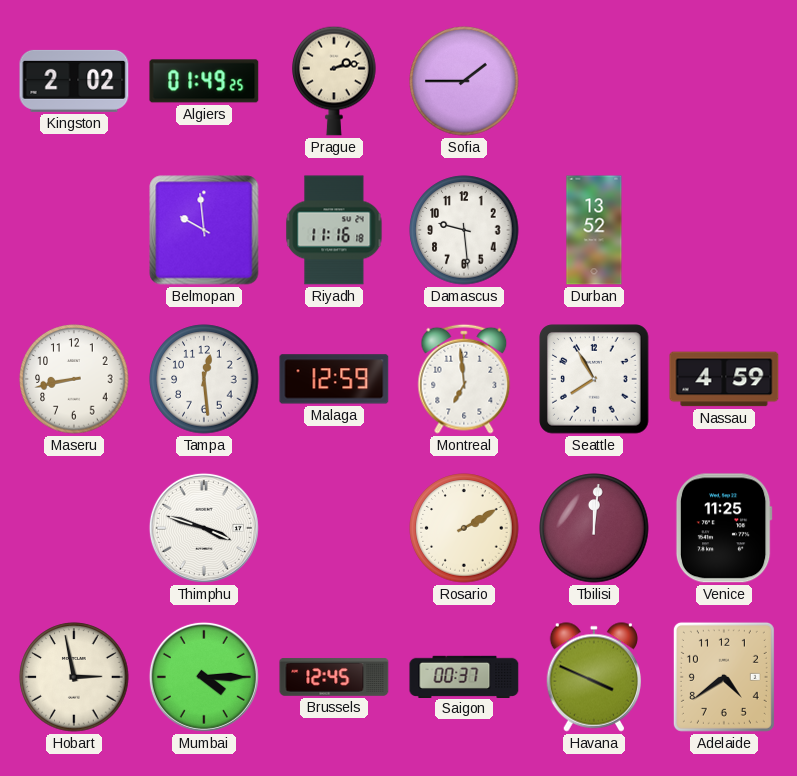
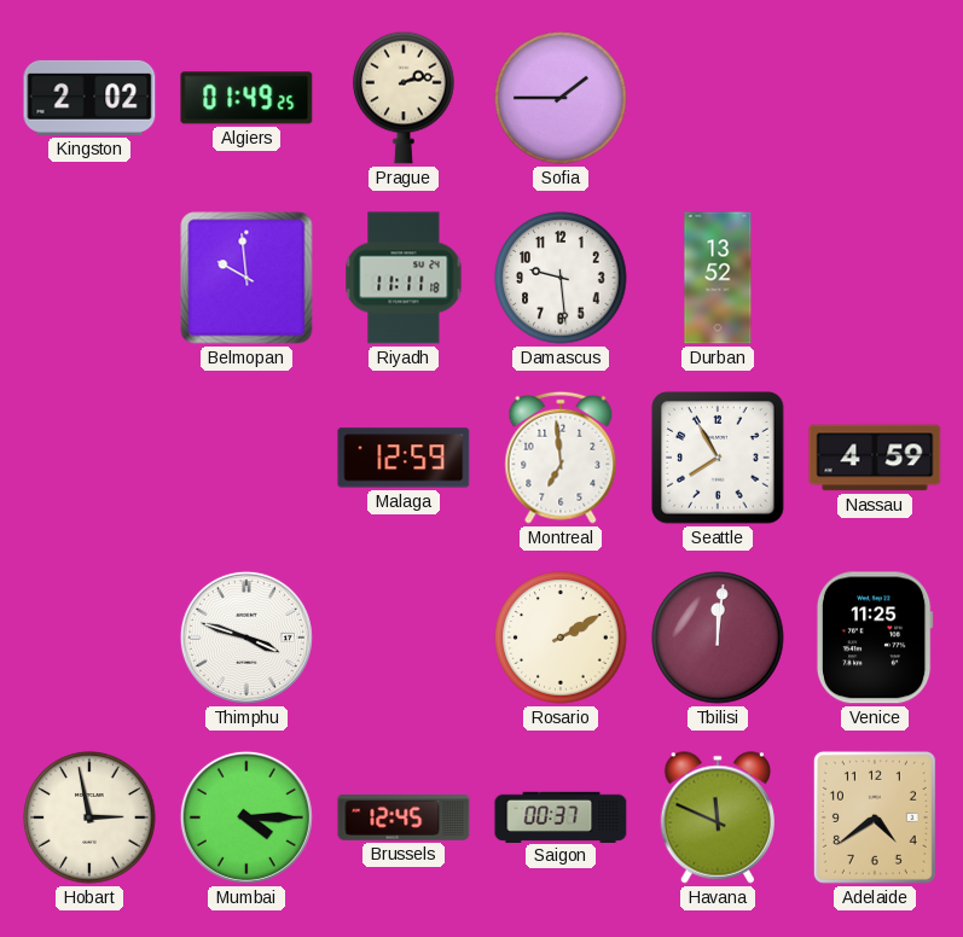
Riyadh: 11:16 -> 11:11
Maseru: 8:43 -> none
Tampa: 12:29 -> none
Havana: 3:49 -> 11:49
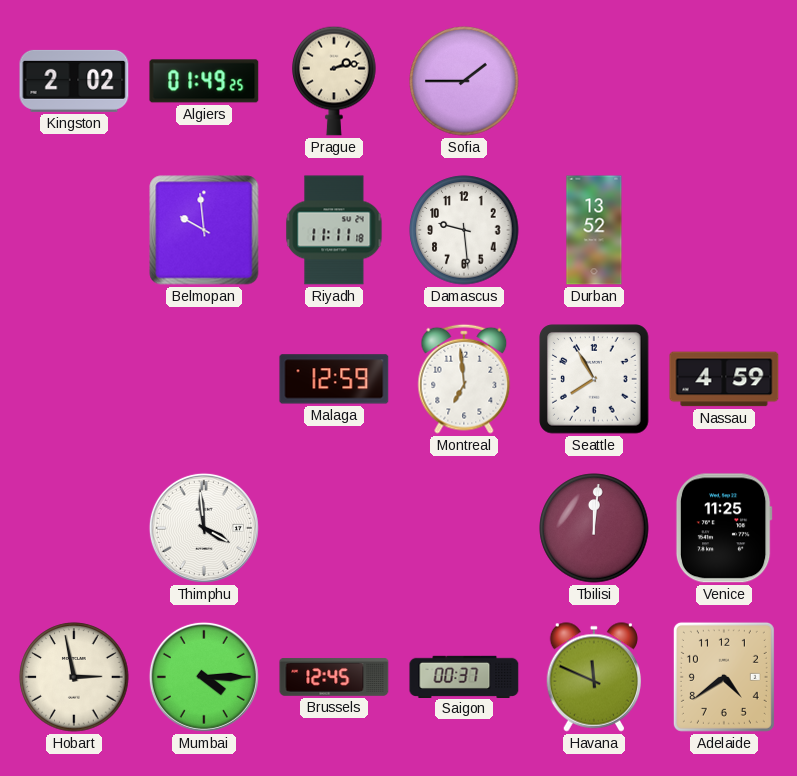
Thimphu: 3:48 -> 3:59
Rosario: 2:10 -> none
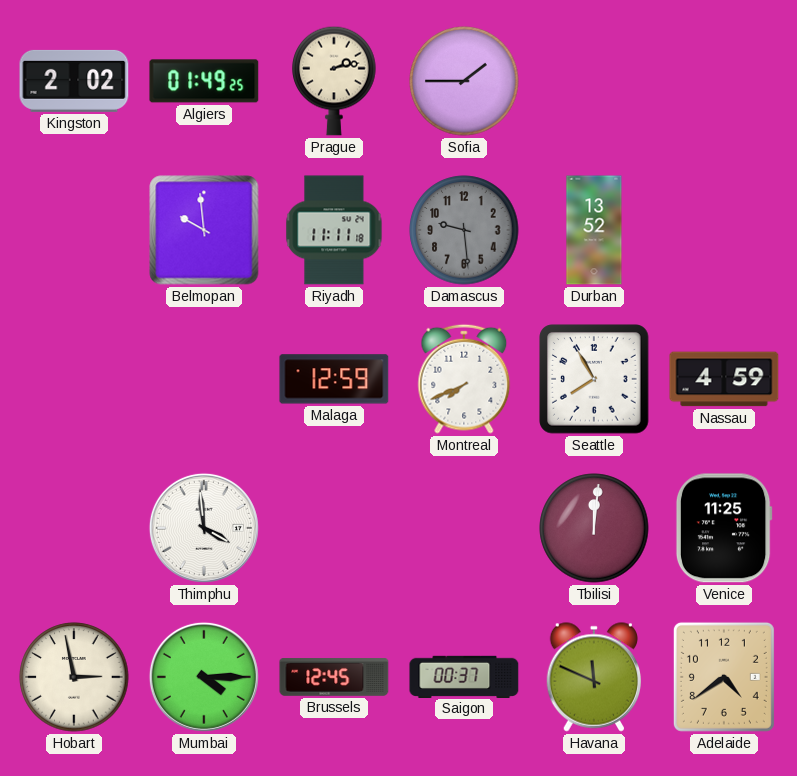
Damascus dial: white -> grey
Montreal: 6:59 -> 7:41
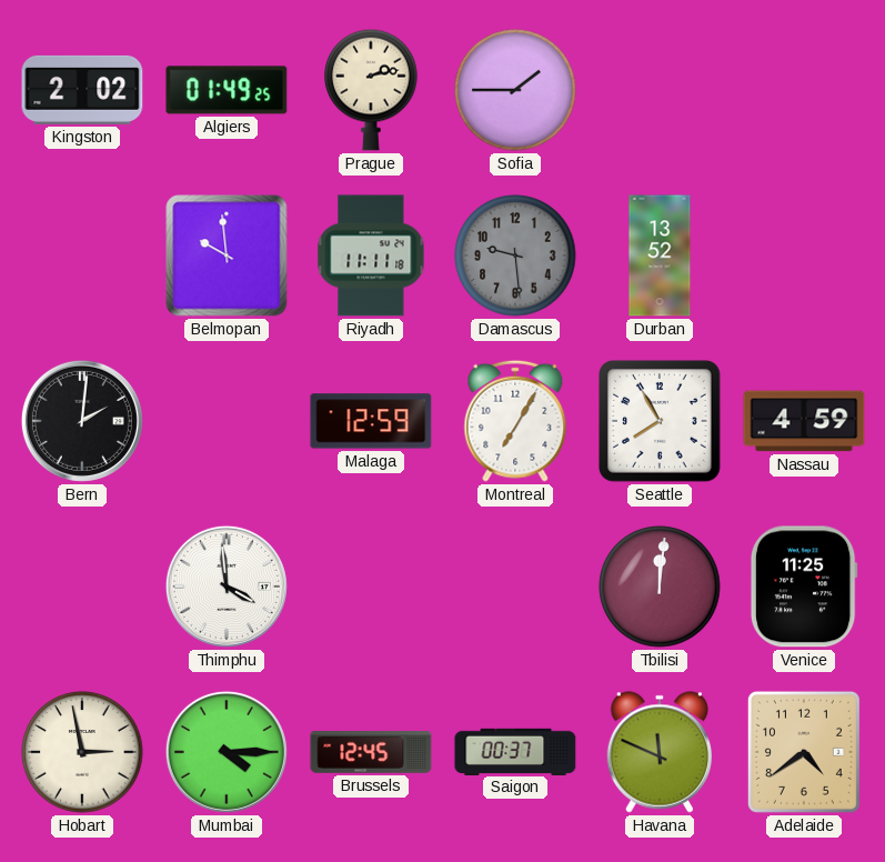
Bern: none -> 2:01
Montreal: 7:41 -> 7:05
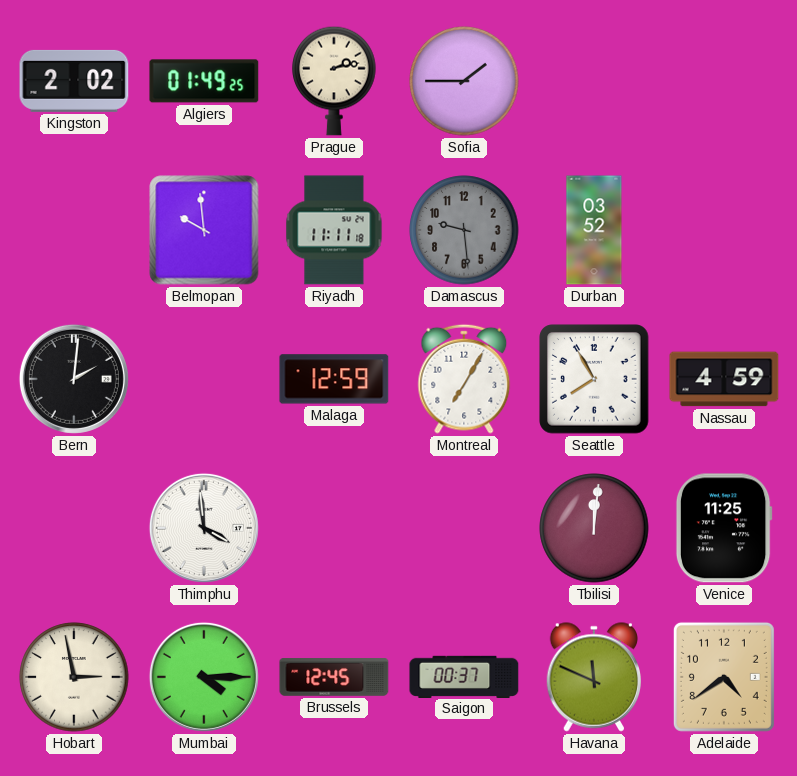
Durban: 13:52 -> 03:52
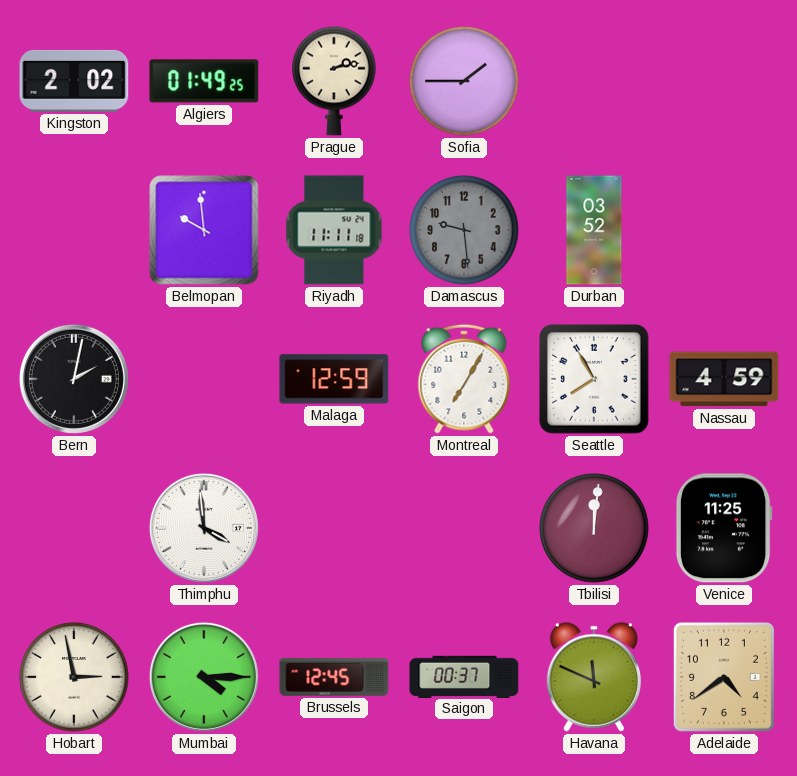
Bern: 2:01 -> 2:02
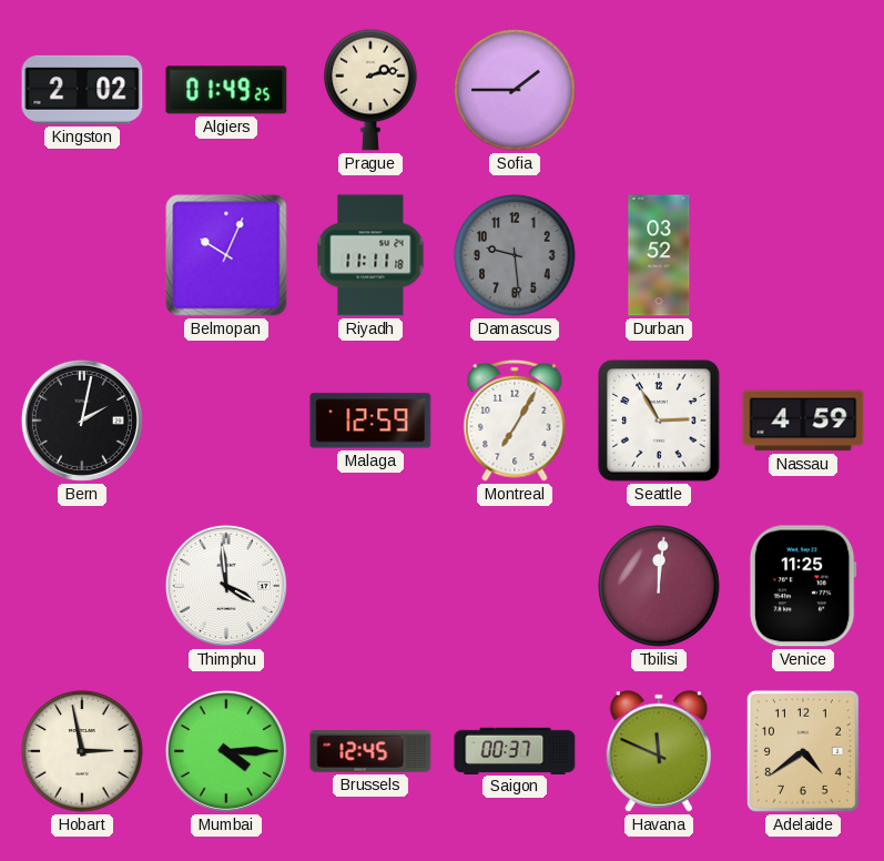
Belmopan: 9:59 -> 10:04
Seattle: 7:55 -> 2:55
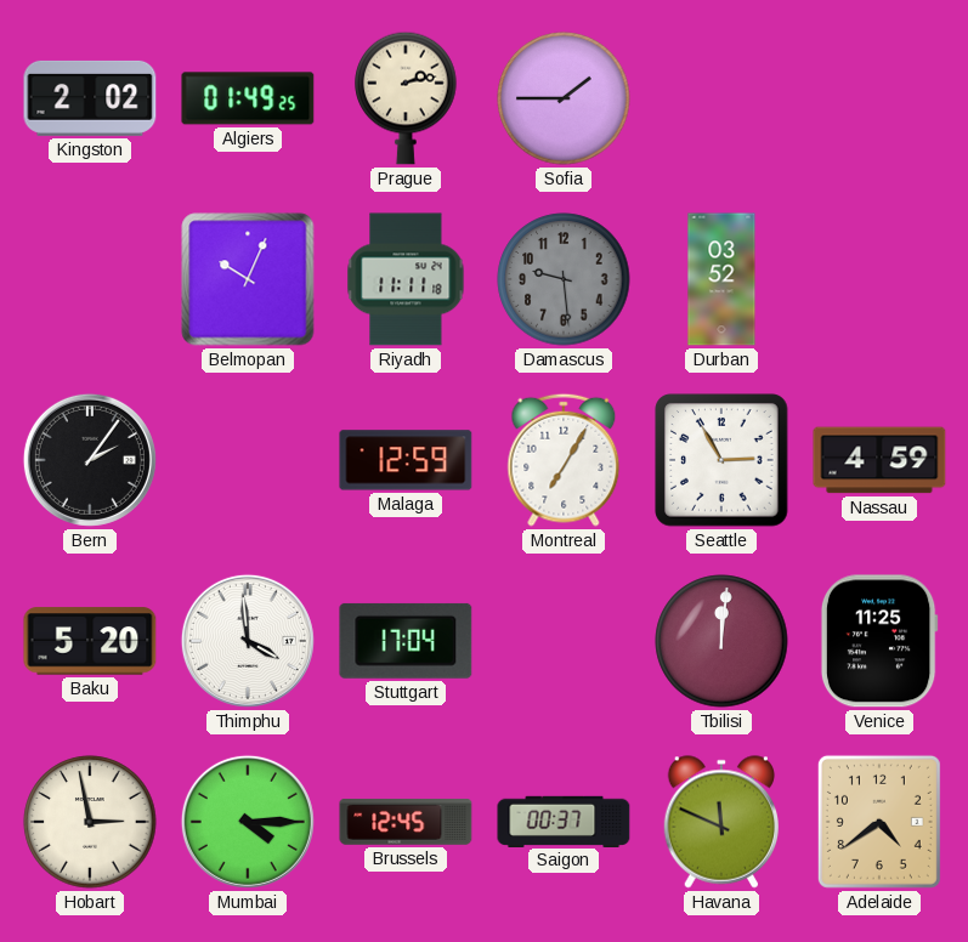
Bern: 2:02 -> 2:06
Baku: none -> 5:20
Stuttgart: none -> 17:04
